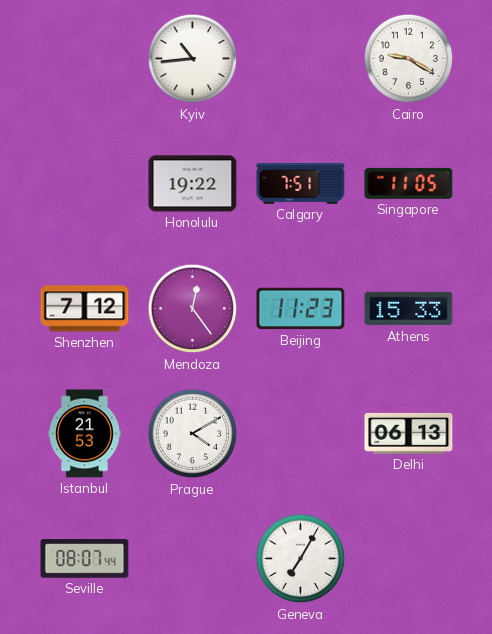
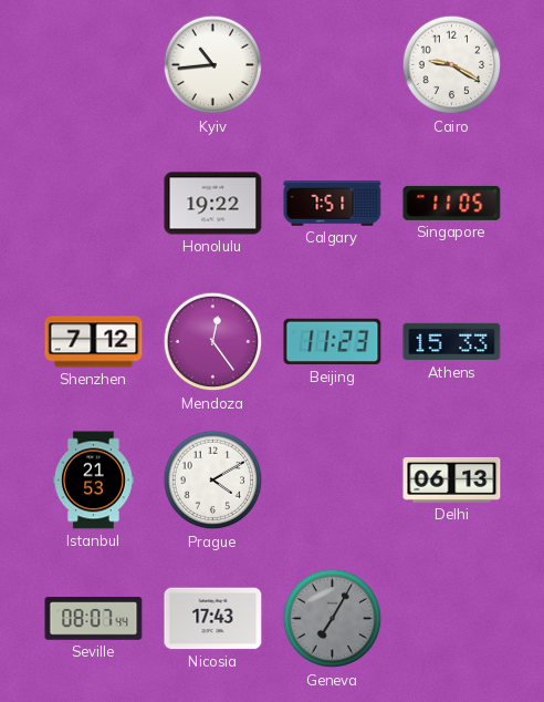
Nicosia: none -> 17:43
Geneva dial: white -> grey
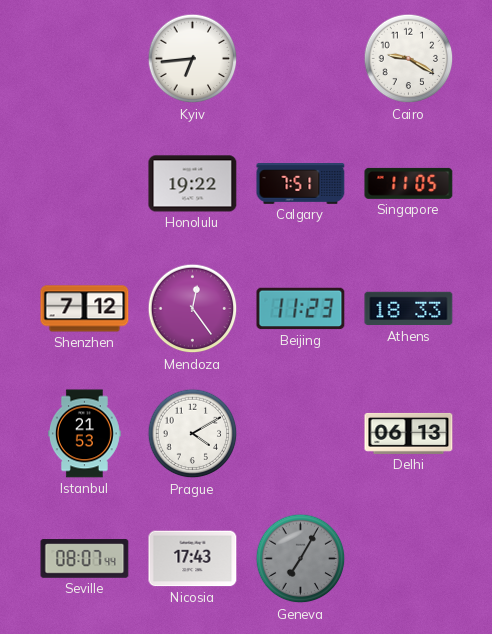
Kyiv: 10:44 -> 6:44
Athens: 15:33 -> 18:33
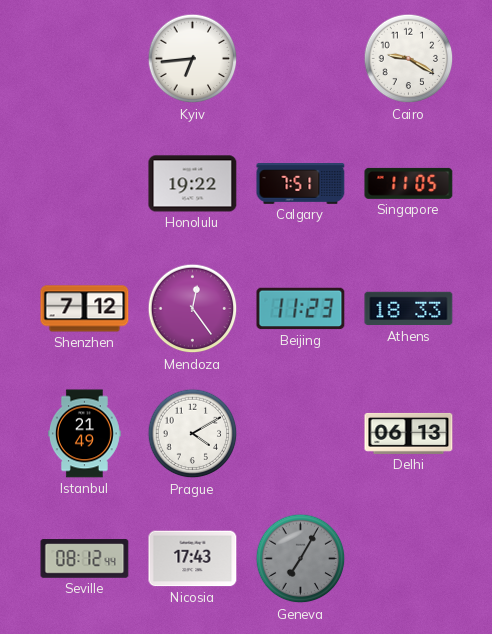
Istanbul: 21:53 -> 21:49
Seville: 08:07 -> 08:12
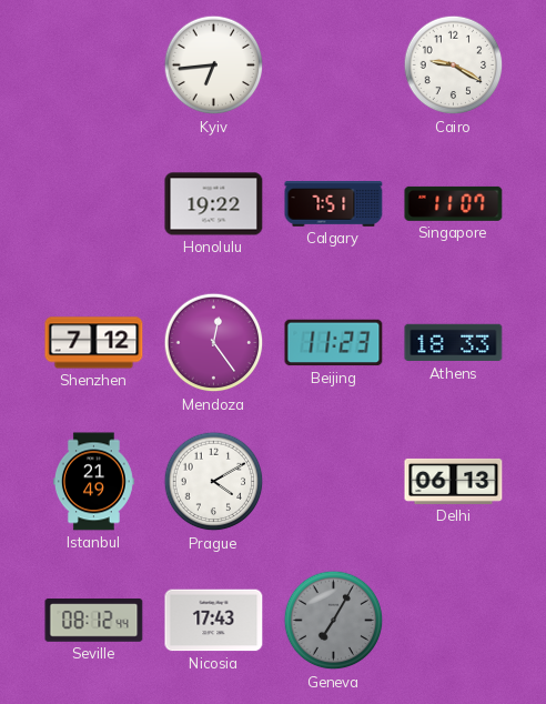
Singapore: 11:05 -> 11:07
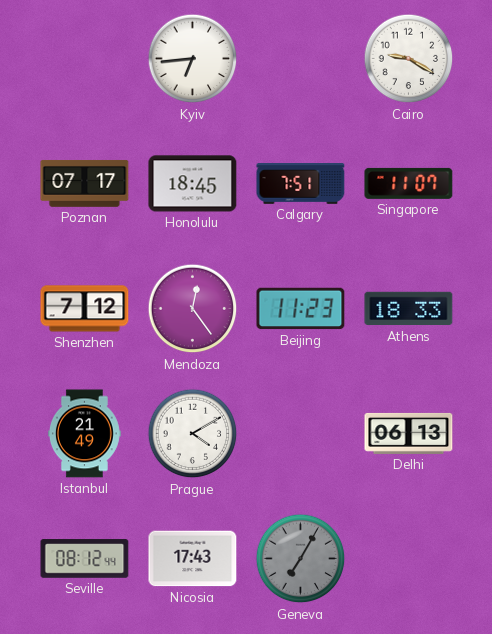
Poznan: none -> 07:17
Honolulu: 19:22 -> 18:45
